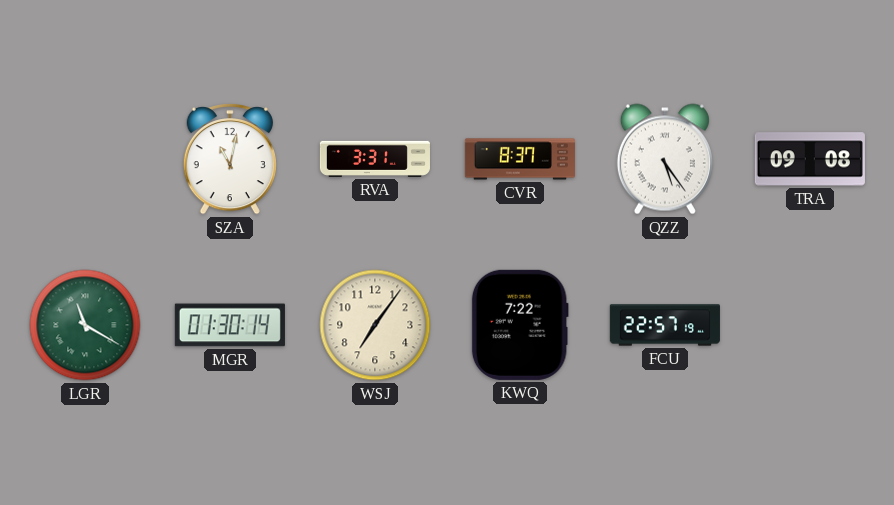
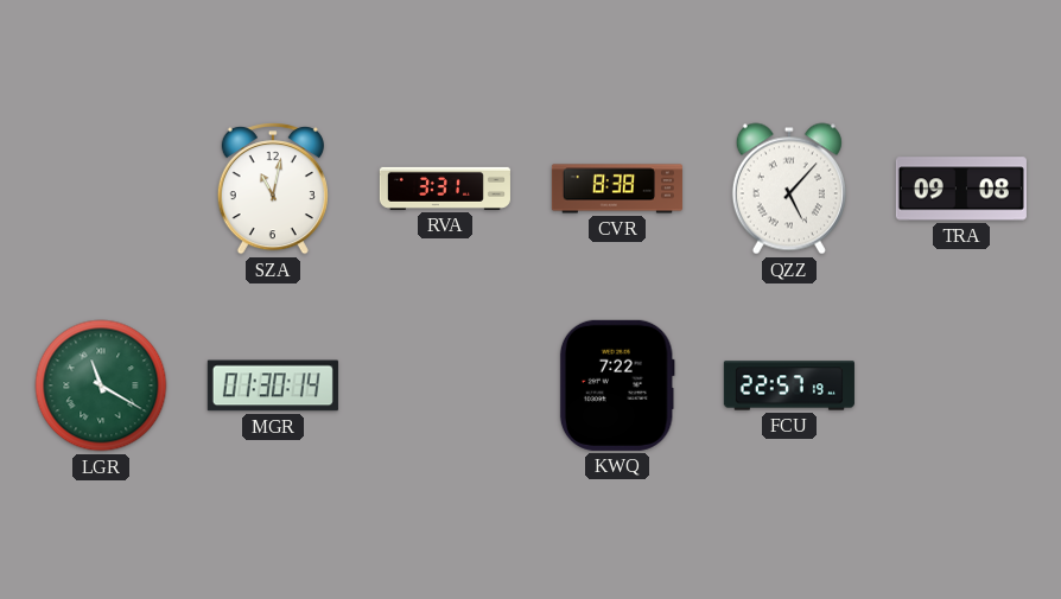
CVR: 8:37 -> 8:38
QZZ: 5:24 -> 5:07
WSJ: 7:06 -> none
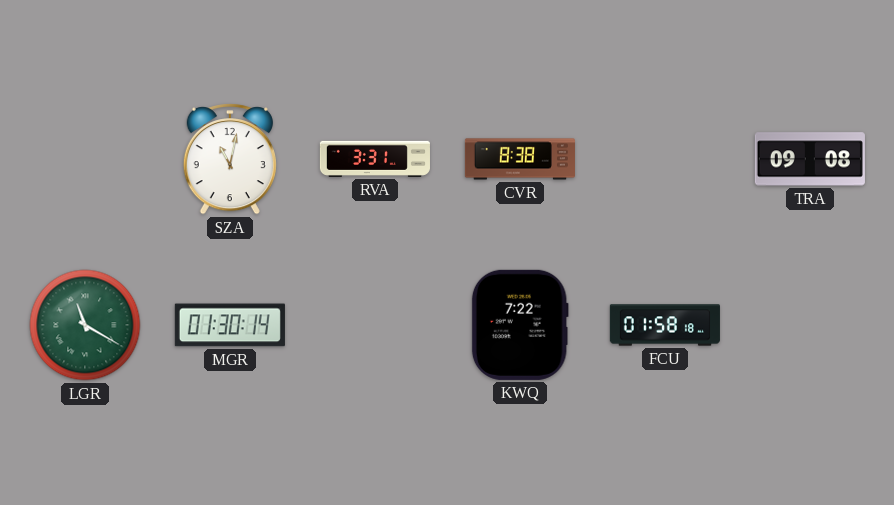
QZZ: 5:07 -> none
FCU: 22:57 -> 01:58
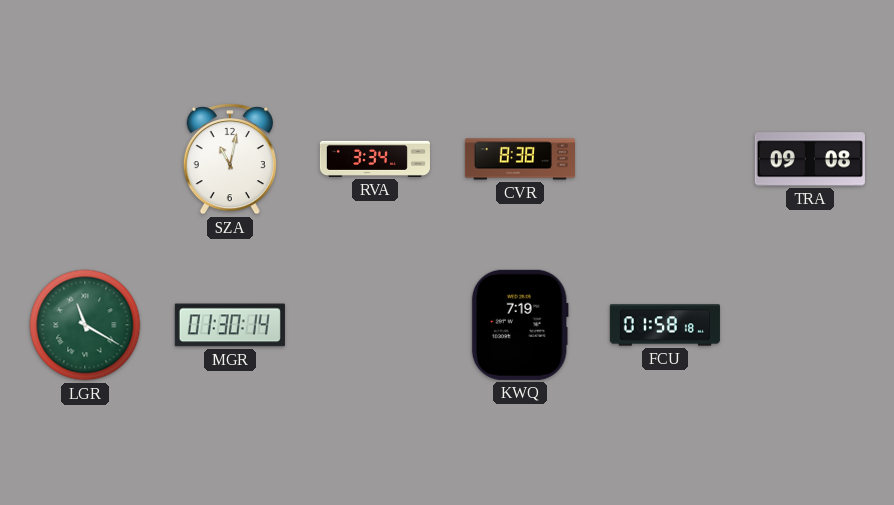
RVA: 3:31 -> 3:34
KWQ: 7:22 -> 7:19
